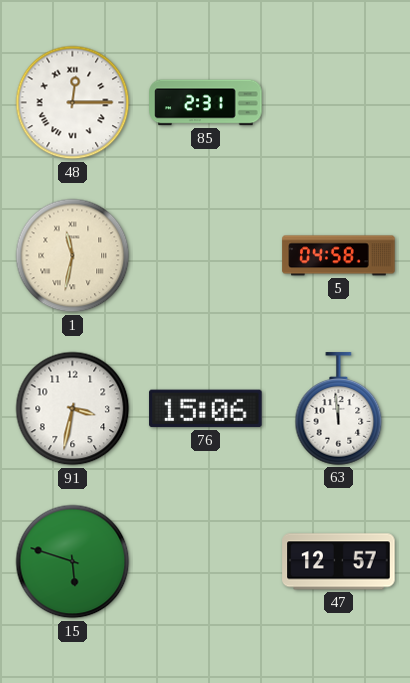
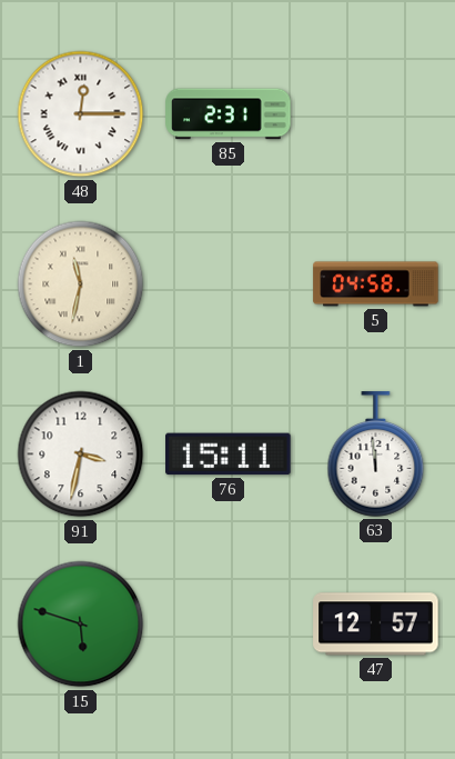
76: 15:06 -> 15:11
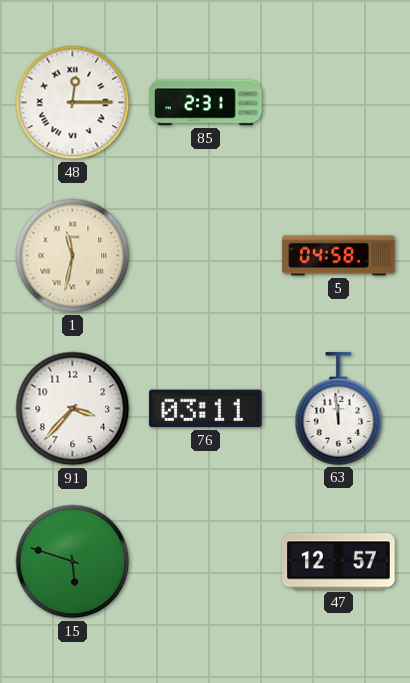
91: 3:32 -> 3:37
76: 15:11 -> 03:11
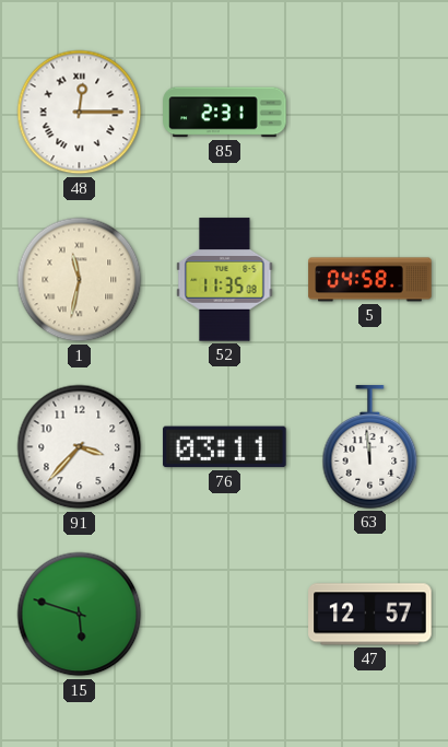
52: none -> 11:35
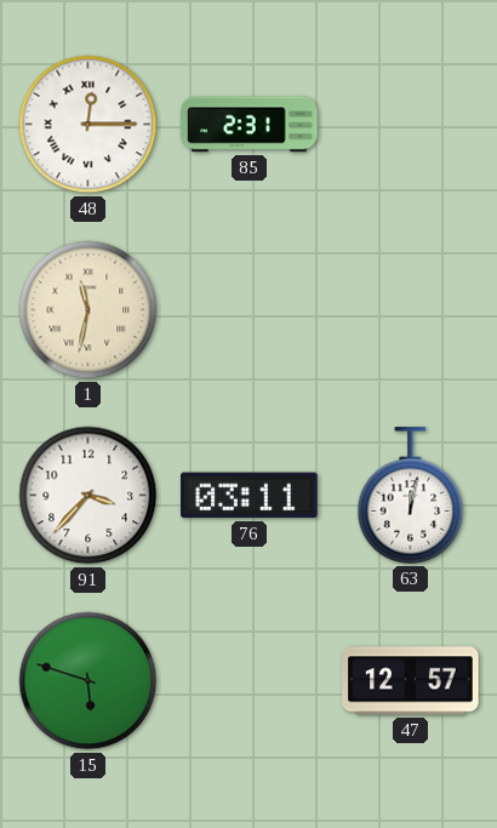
52: 11:35 -> none
5: 04:58 -> none
63: 11:59 -> 12:02
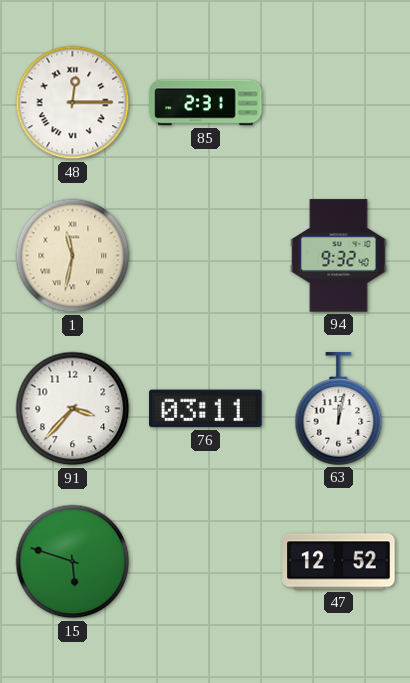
94: none -> 9:32
47: 12:57 -> 12:52
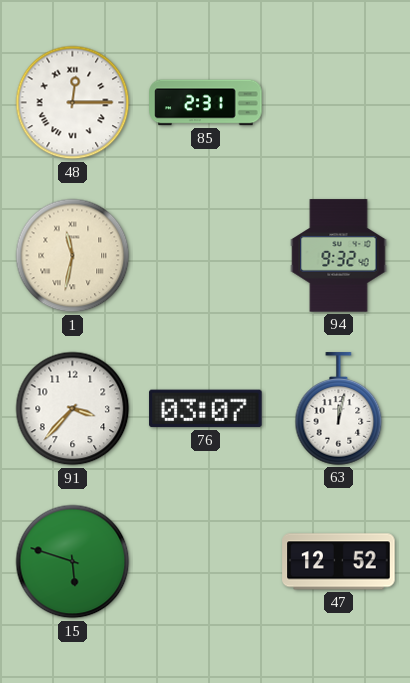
76: 03:11 -> 03:07
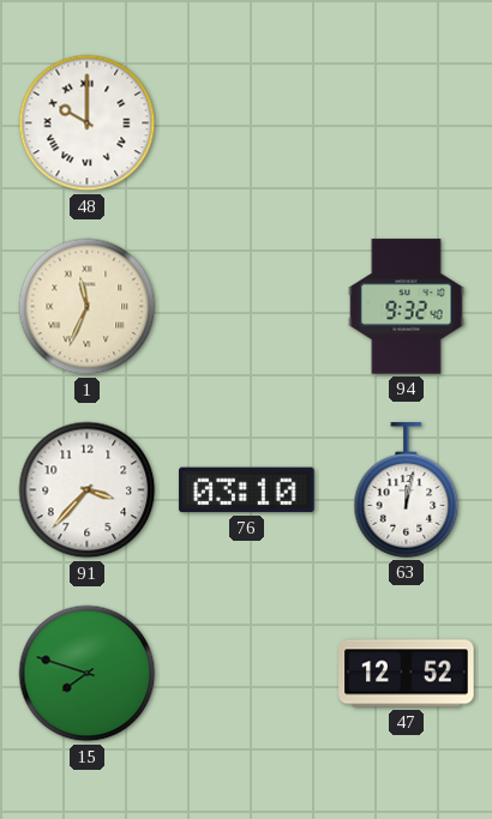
48: 12:15 -> 10:00
85: 2:31 -> none
1: 11:32 -> 11:34
76: 03:07 -> 03:10
15: 5:48 -> 7:48
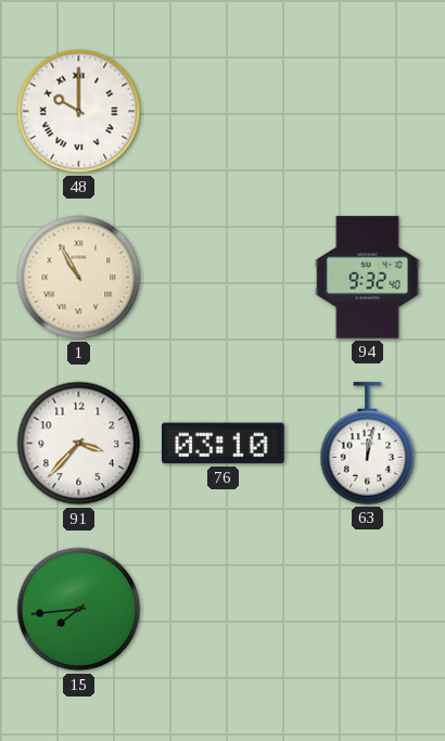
1: 11:34 -> 10:55
15: 7:48 -> 7:44
47: 12:52 -> none
